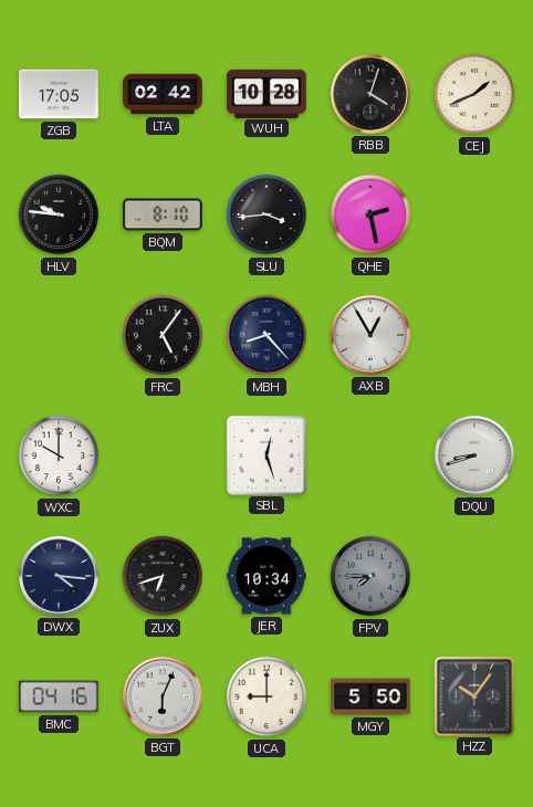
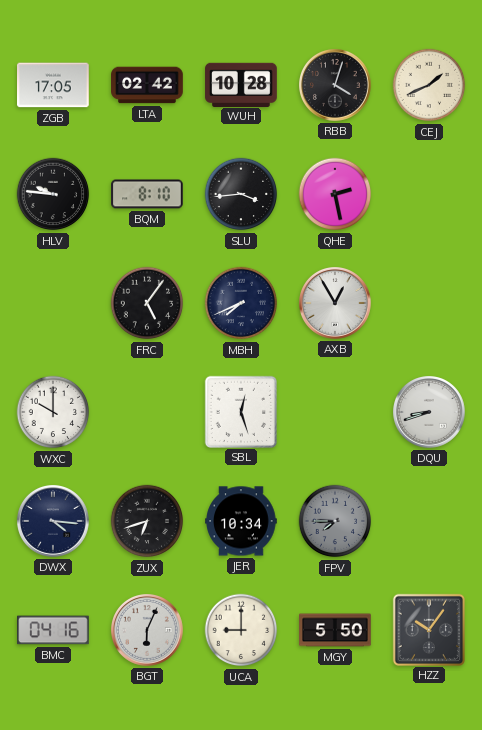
MBH: 8:23 -> 7:41
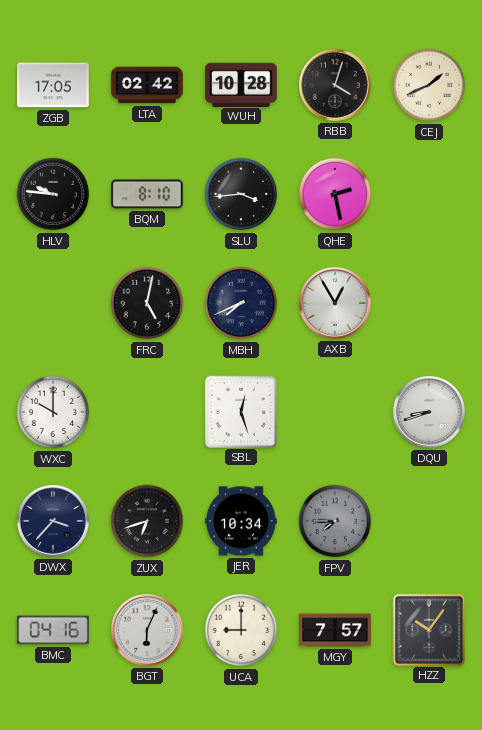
FRC: 5:06 -> 5:02
DWX: 4:16 -> 3:37
MGY: 5:50 -> 7:57
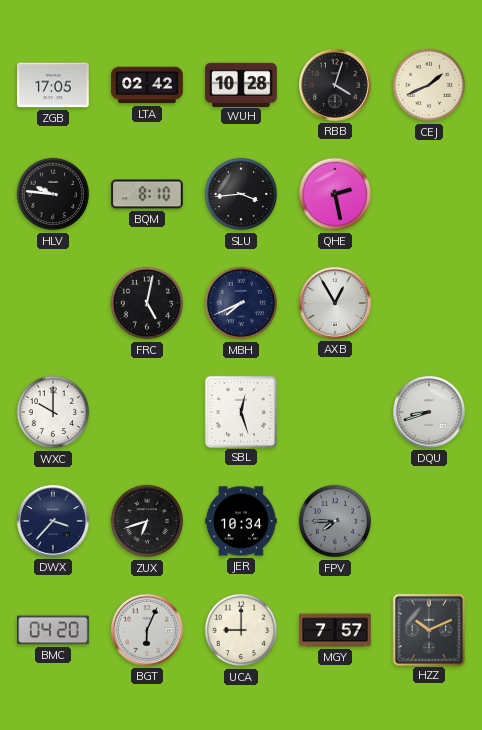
BMC: 04:16 -> 04:20
HZZ: 10:06 -> 10:11
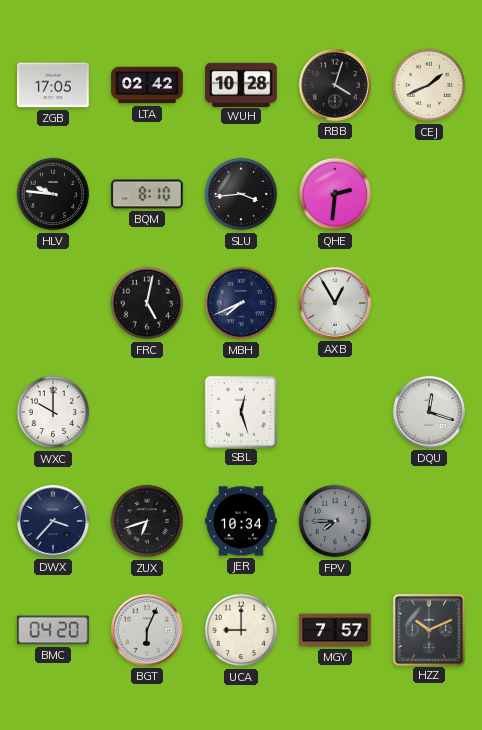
QHE: 2:28 -> 2:31
DQU: 8:42 -> 12:18
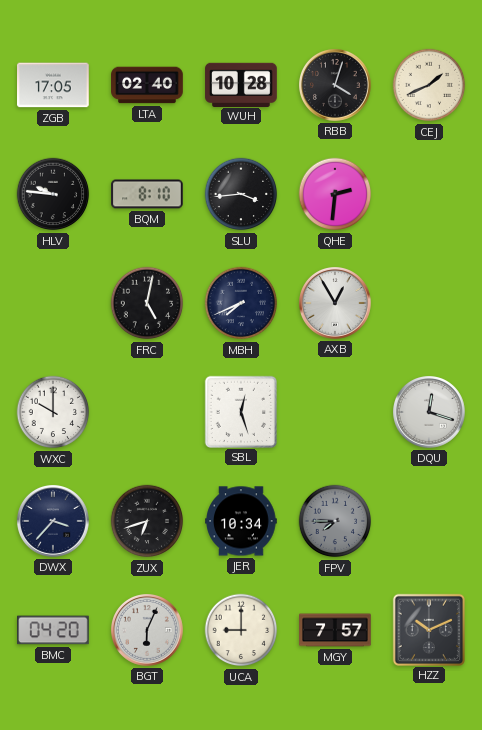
LTA: 02:42 -> 02:40
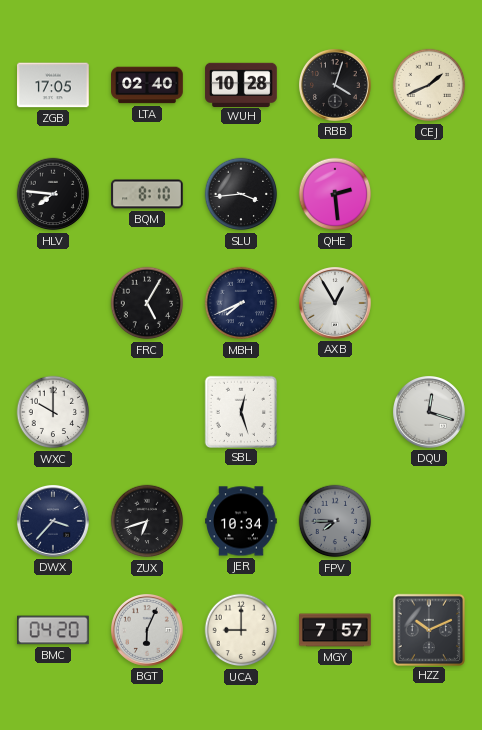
HLV: 9:46 -> 7:46
QHE: 2:31 -> 2:29
FRC: 5:02 -> 5:05
